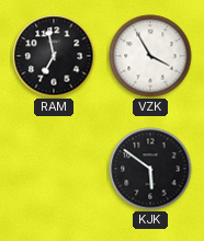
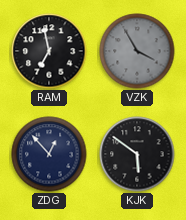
VZK dial: white -> grey
ZDG: none -> 12:53
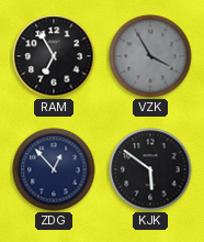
RAM: 6:58 -> 6:55
